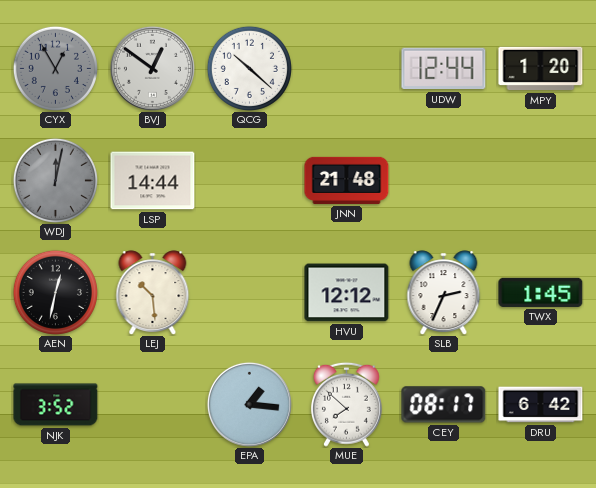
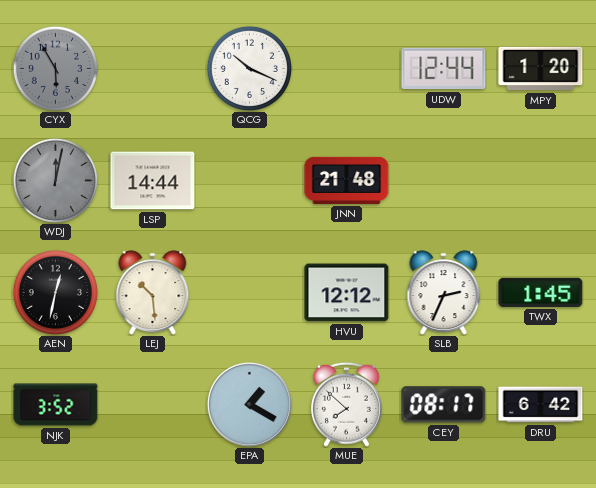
CYX: 12:55 -> 5:55
BVJ: 12:51 -> none
QCG: 10:22 -> 10:19
EPA: 1:16 -> 1:20
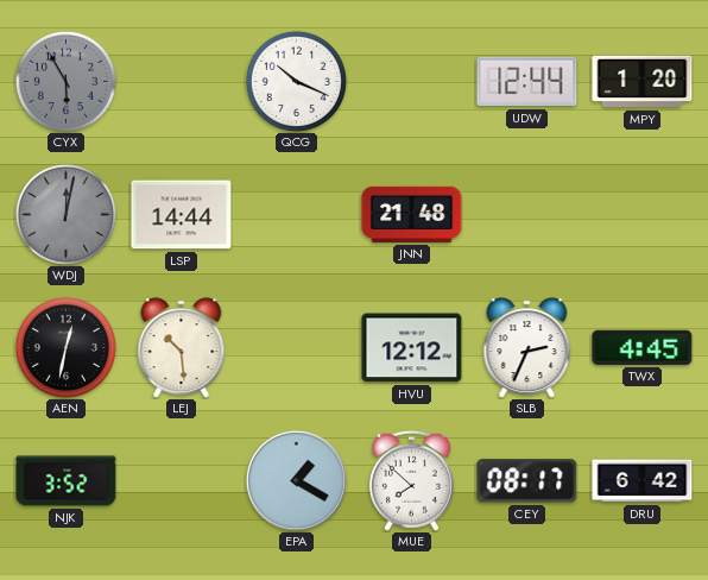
TWX: 1:45 -> 4:45
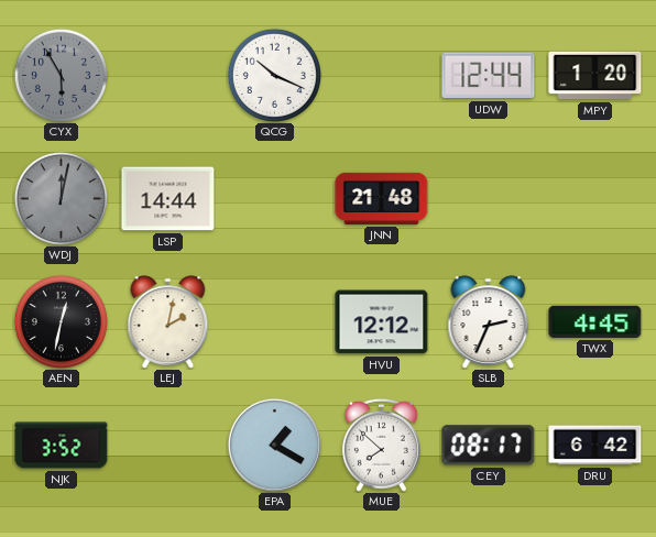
LEJ: 10:29 -> 2:02
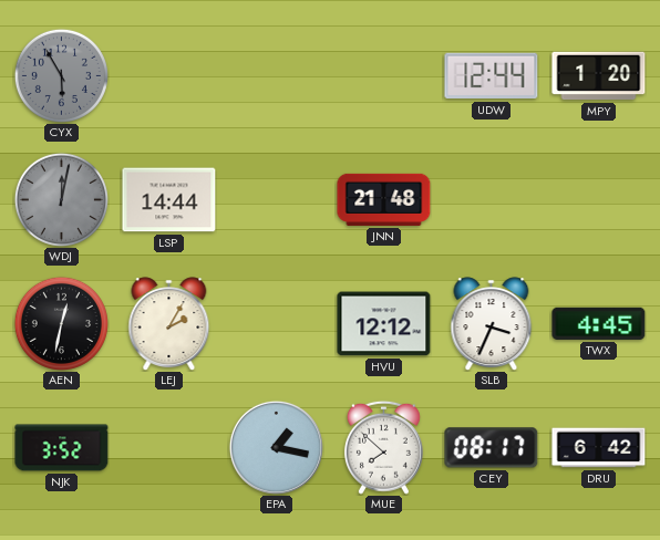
QCG: 10:19 -> none
LEJ: 2:02 -> 2:05
SLB: 2:34 -> 3:34
EPA: 1:20 -> 1:17
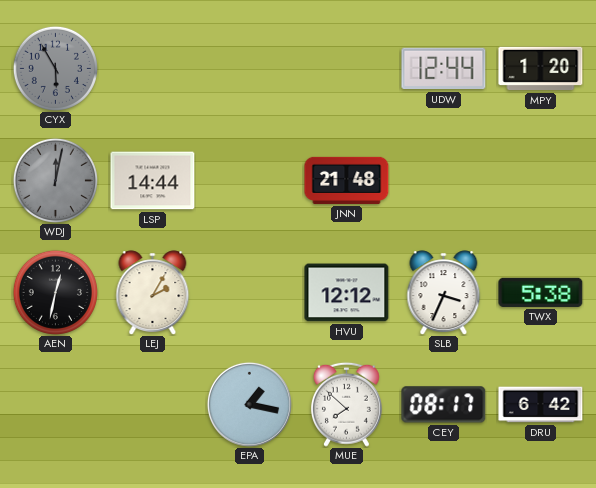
TWX: 4:45 -> 5:38
NJK: 3:52 -> none
